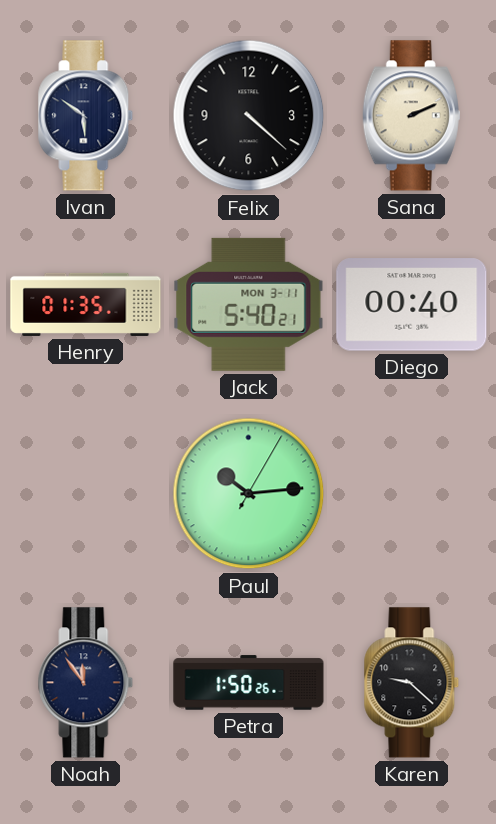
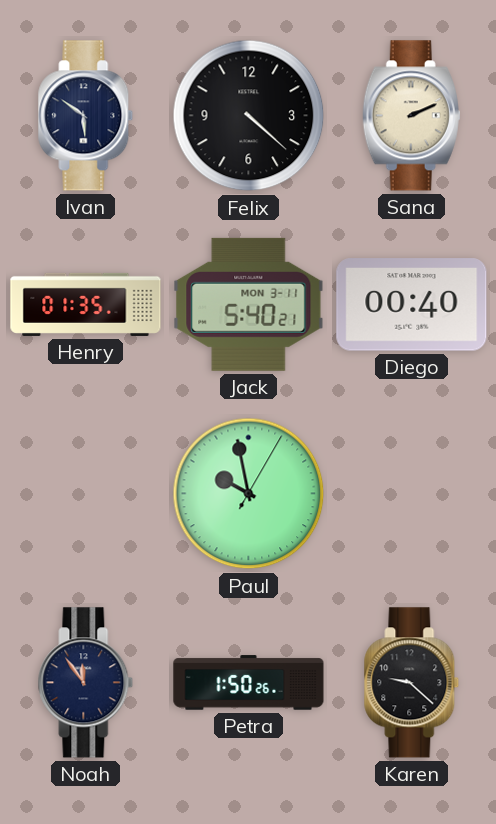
Paul: 10:14 -> 9:58
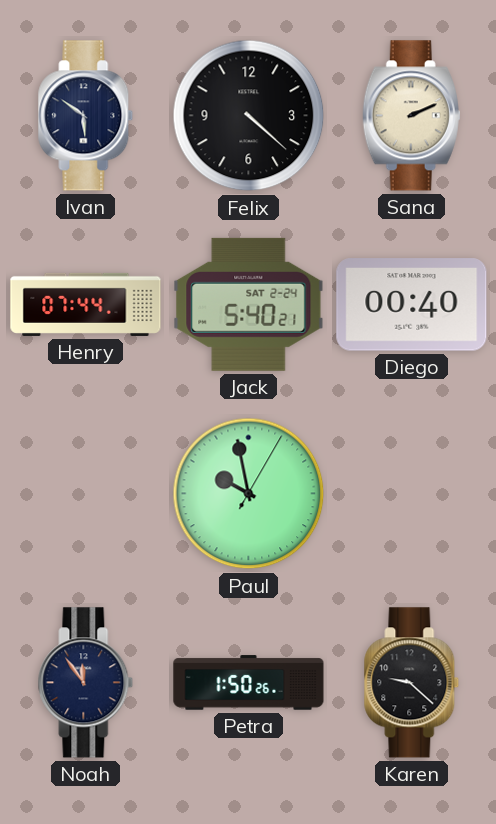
Henry: 01:35 -> 07:44
Jack date: MON 3-11 -> SAT 2-24
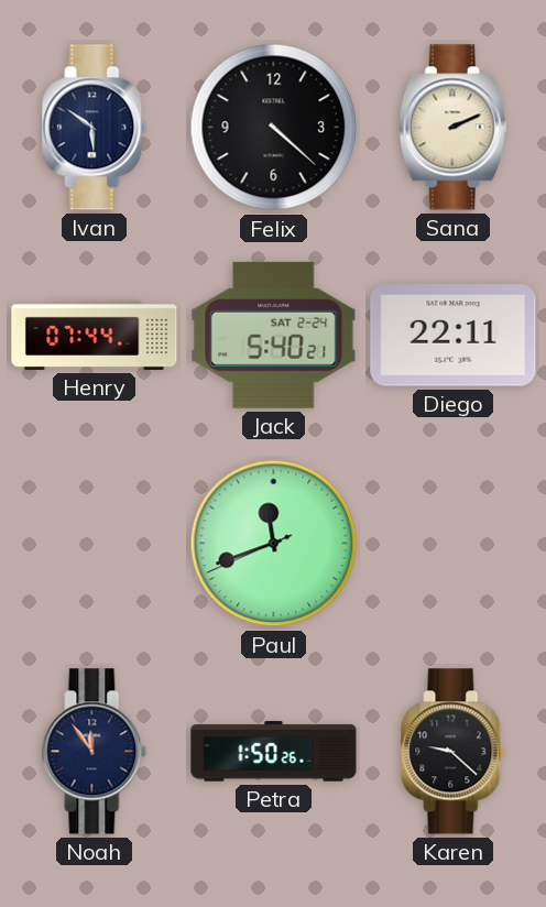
Diego: 00:40 -> 22:11
Paul: 9:58 -> 11:41
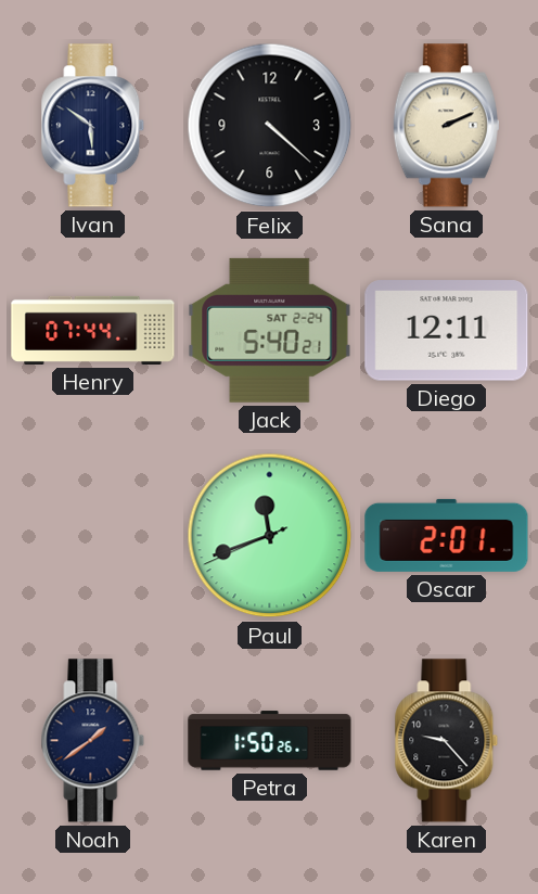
Diego: 22:11 -> 12:11
Oscar: none -> 2:01
Noah: 11:54 -> 1:39
Karen: 9:22 -> 9:23
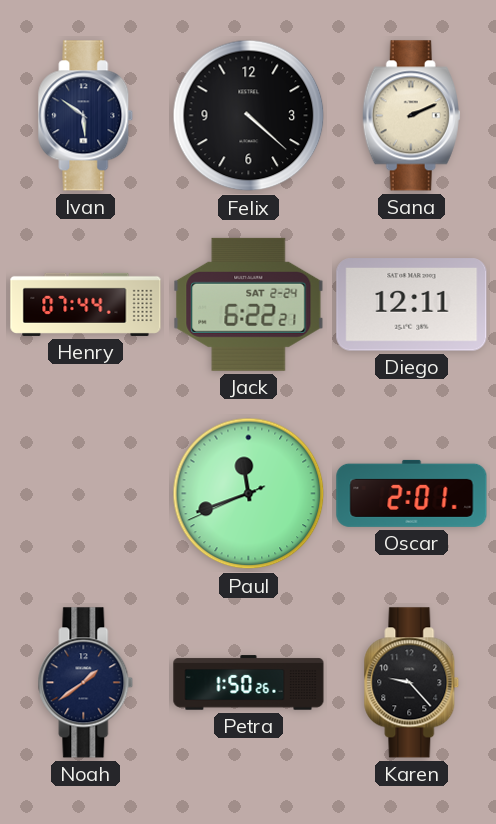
Jack: 5:40 -> 6:22
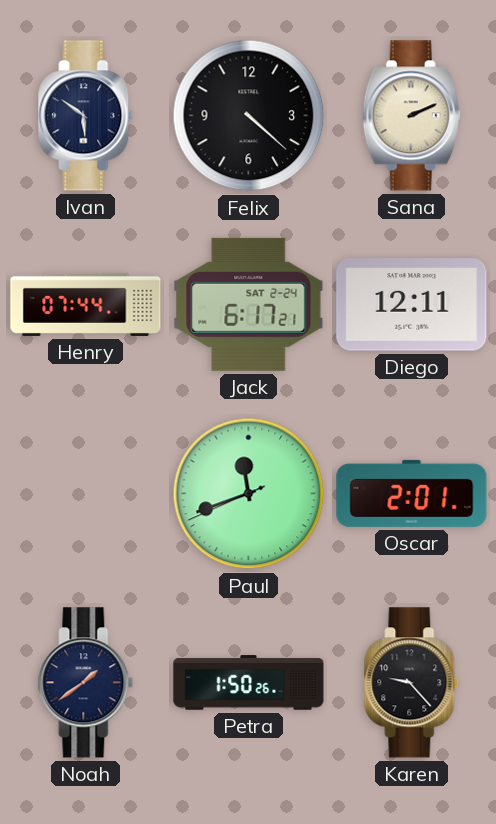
Jack: 6:22 -> 6:17
